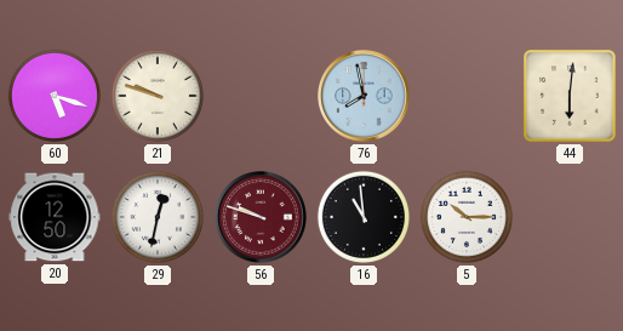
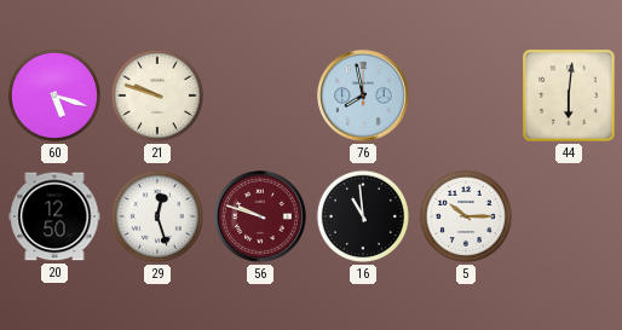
29: 12:32 -> 12:27
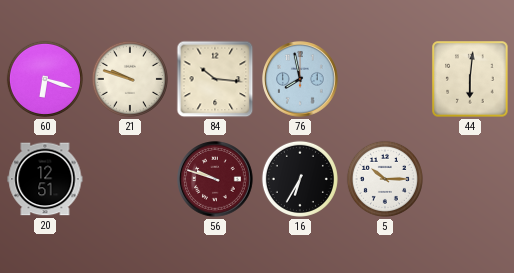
60: 5:18 -> 6:18
84: none -> 10:16
20: 12:50 -> 12:51
29: 12:27 -> none
16: 10:59 -> 6:35
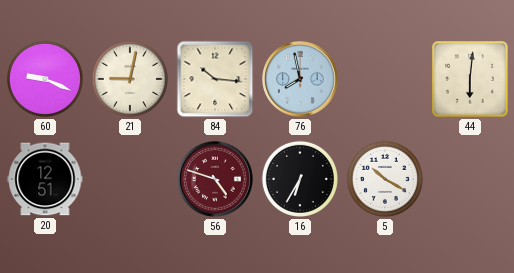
60: 6:18 -> 9:19
21: 9:48 -> 9:02
56: 9:48 -> 4:48
5: 10:15 -> 10:20
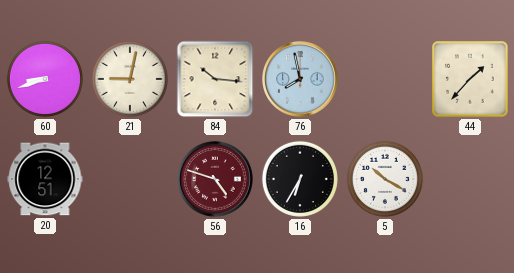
60: 9:19 -> 8:42
44: 6:01 -> 1:37
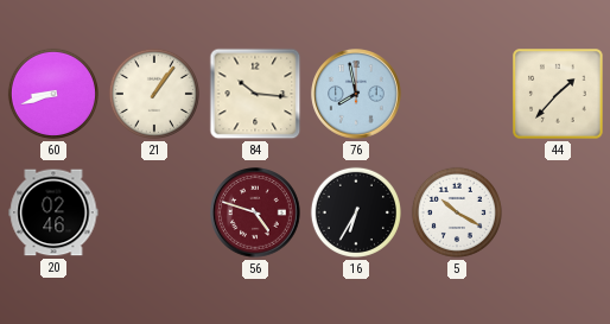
21: 9:02 -> 1:06
20: 12:51 -> 02:46
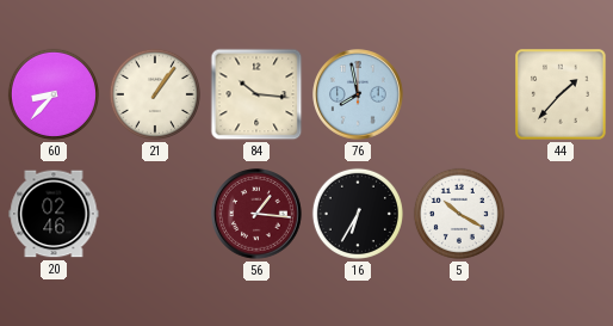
60: 8:42 -> 8:37
56: 4:48 -> 1:16
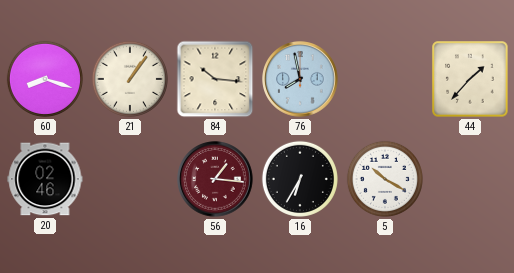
60: 8:37 -> 8:18
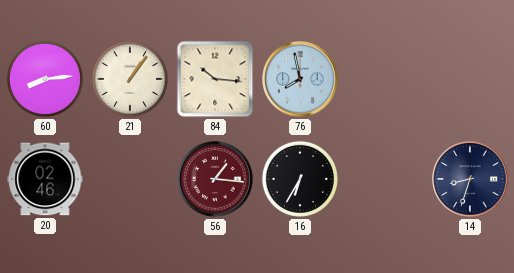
60: 8:18 -> 8:14
44: 1:37 -> none
5: 10:20 -> none
14: none -> 8:33
